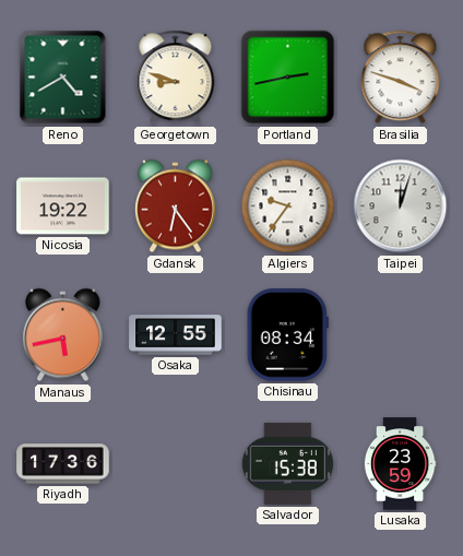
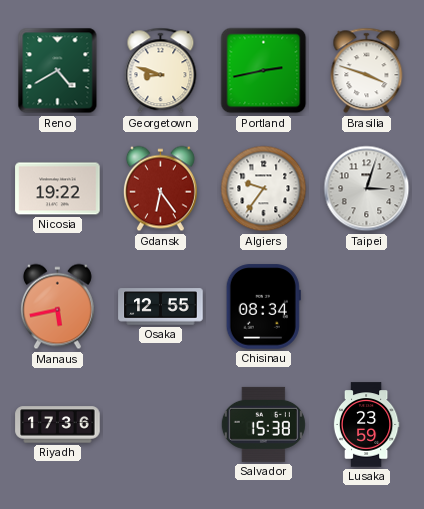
Taipei: 12:03 -> 3:03
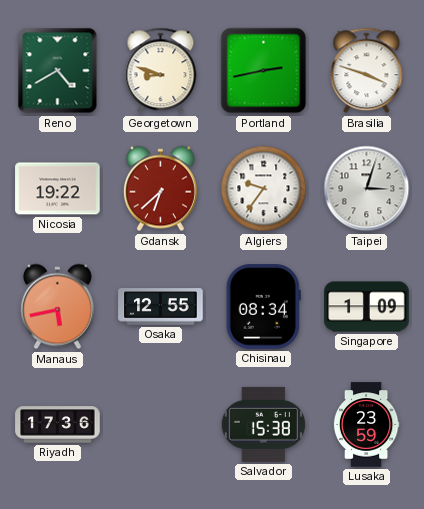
Gdansk: 6:24 -> 6:38
Singapore: none -> 1:09
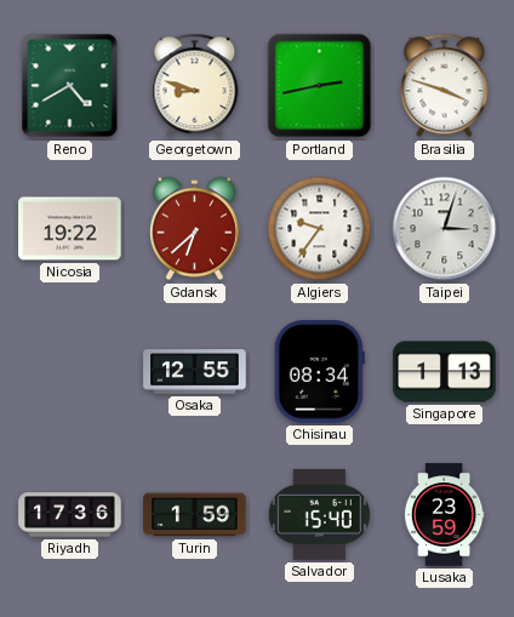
Manaus: 5:43 -> none
Singapore: 1:09 -> 1:13
Turin: none -> 1:59
Salvador: 15:38 -> 15:40
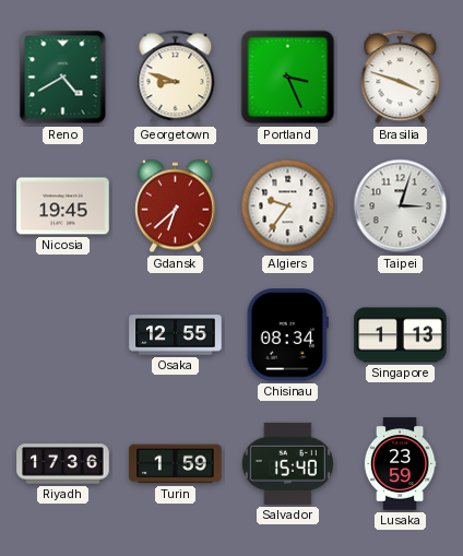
Portland: 2:43 -> 3:26
Nicosia: 19:22 -> 19:45
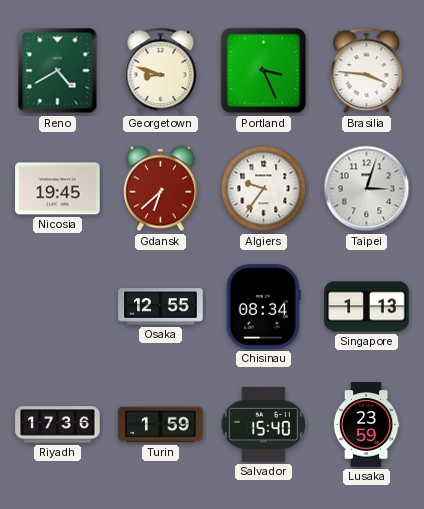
Brasilia: 3:48 -> 3:46
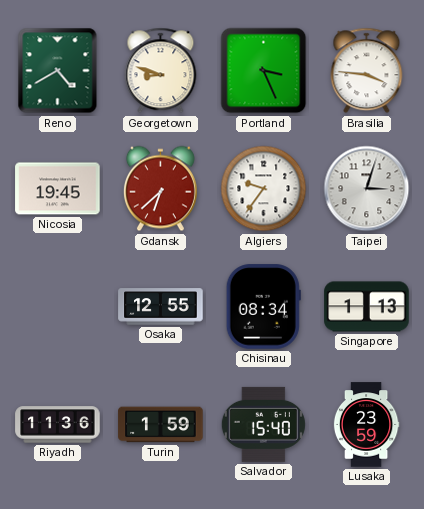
Riyadh: 17:36 -> 11:36
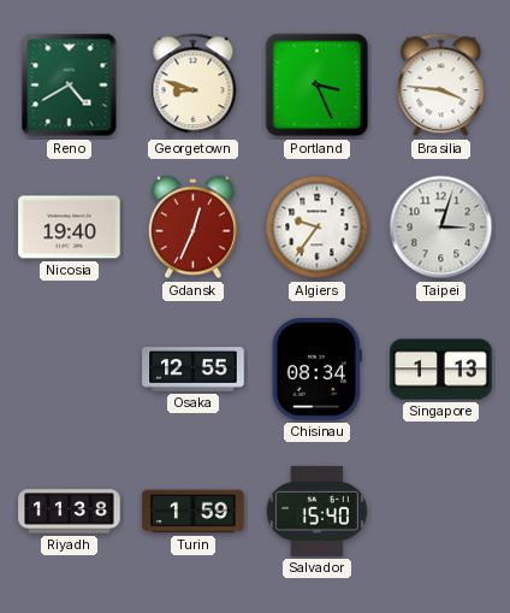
Nicosia: 19:45 -> 19:40
Gdansk: 6:38 -> 12:34
Riyadh: 11:36 -> 11:38
Lusaka: 23:59 -> none
